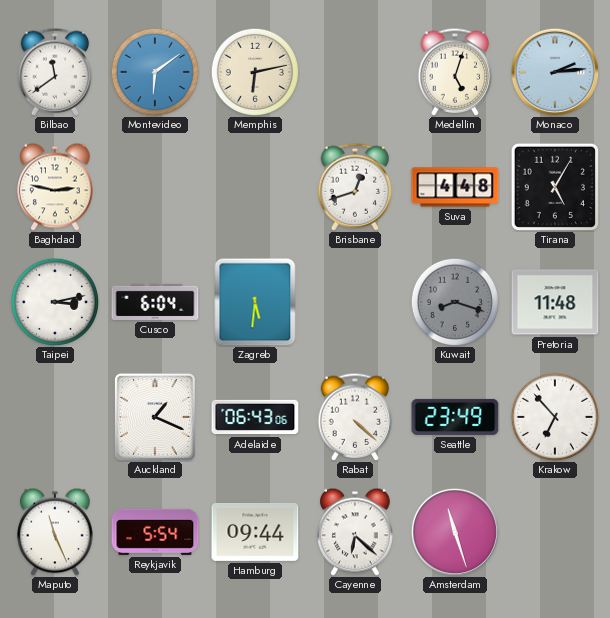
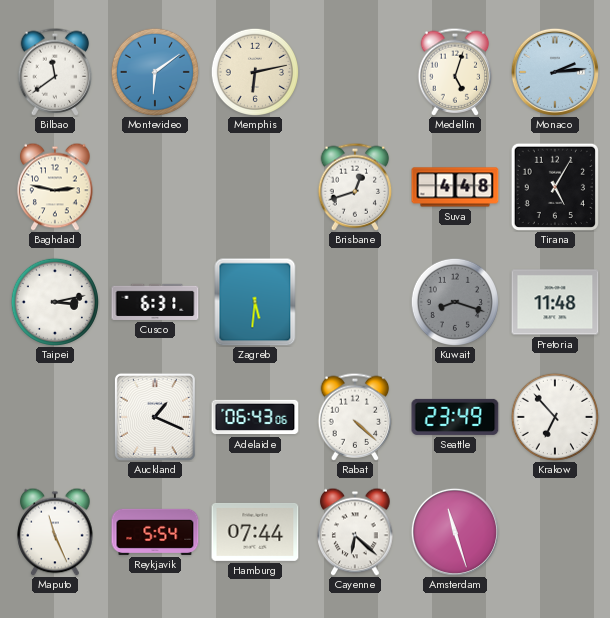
Cusco: 6:04 -> 6:31
Hamburg: 09:44 -> 07:44
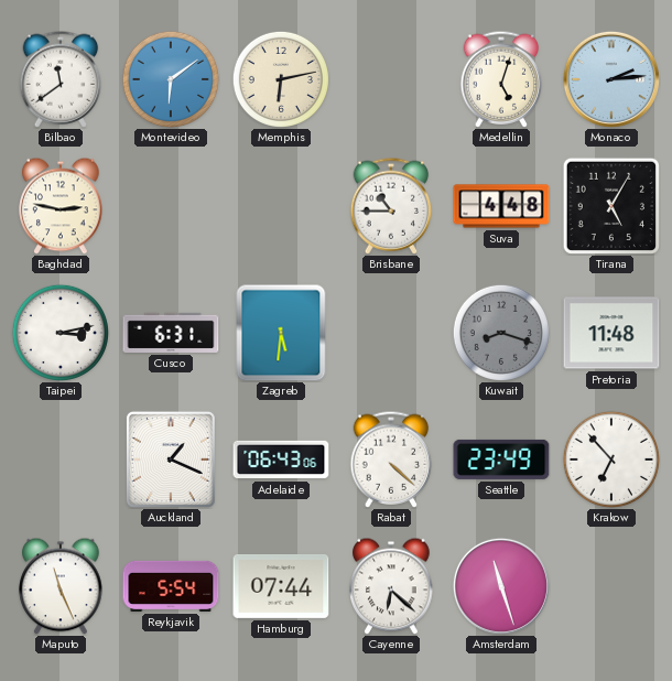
Brisbane: 12:42 -> 10:45
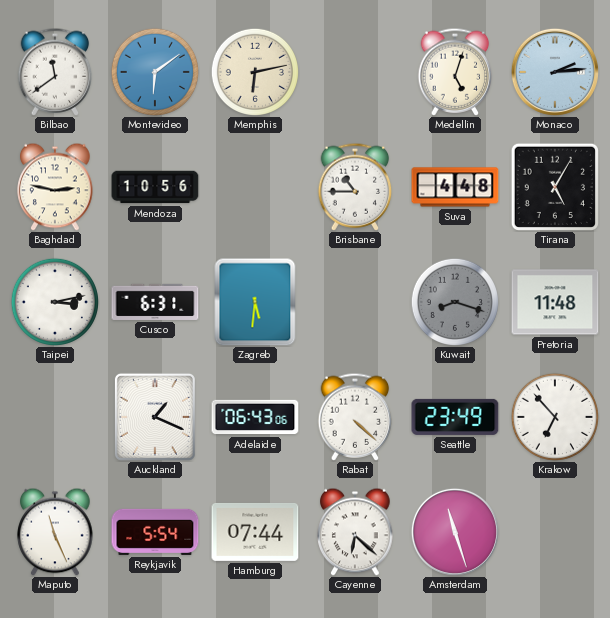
Mendoza: none -> 10:56
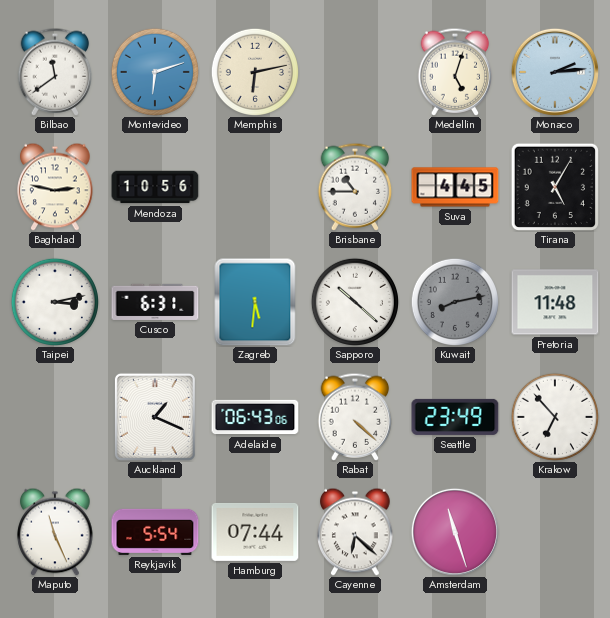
Montevideo: 6:09 -> 6:12
Suva: 4:48 -> 4:45
Sapporo: none -> 10:22
Kuwait: 8:18 -> 8:13
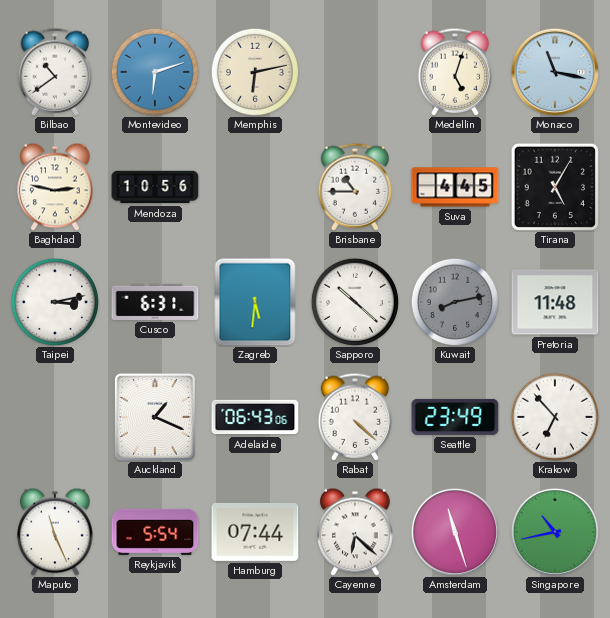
Bilbao: 11:39 -> 10:39
Monaco: 2:14 -> 11:17
Singapore: none -> 10:43
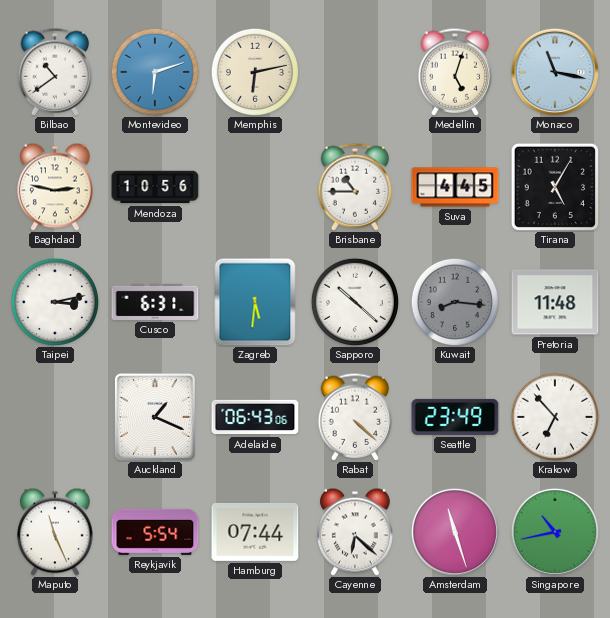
Kuwait: 8:13 -> 8:16
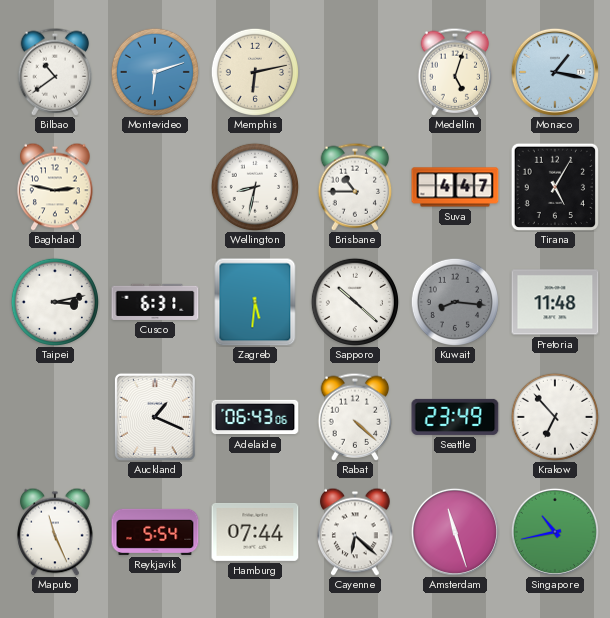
Monaco: 11:17 -> 1:17
Mendoza: 10:56 -> none
Wellington: none -> 8:32
Suva: 4:45 -> 4:47
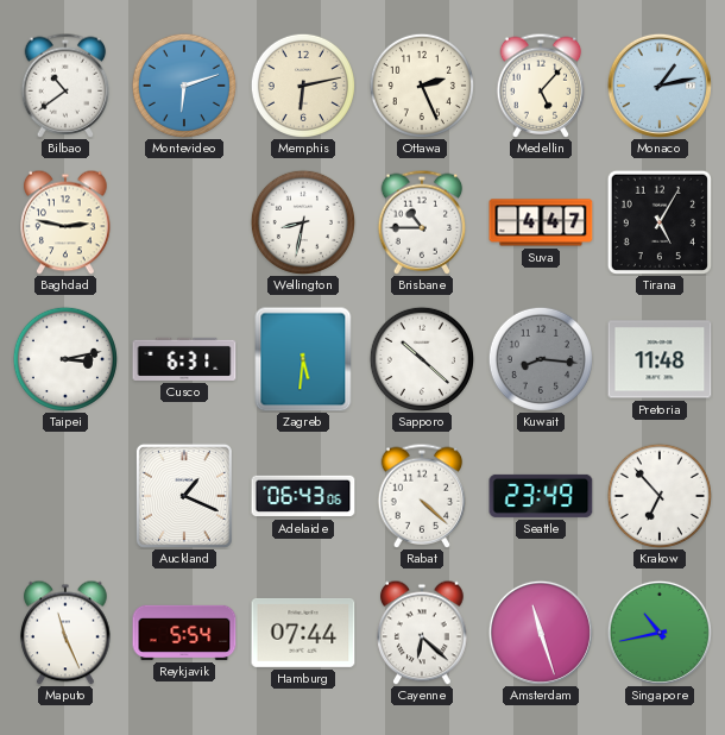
Ottawa: none -> 2:26
Medellin: 5:03 -> 5:07
Monaco: 1:17 -> 1:13
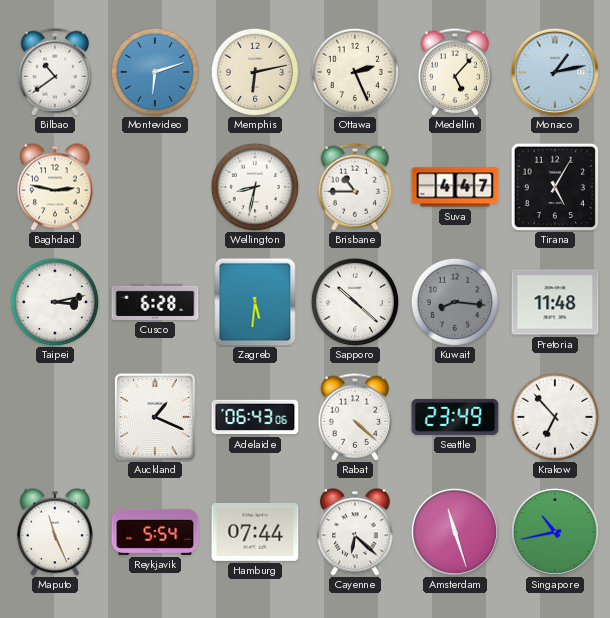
Cusco: 6:31 -> 6:28
